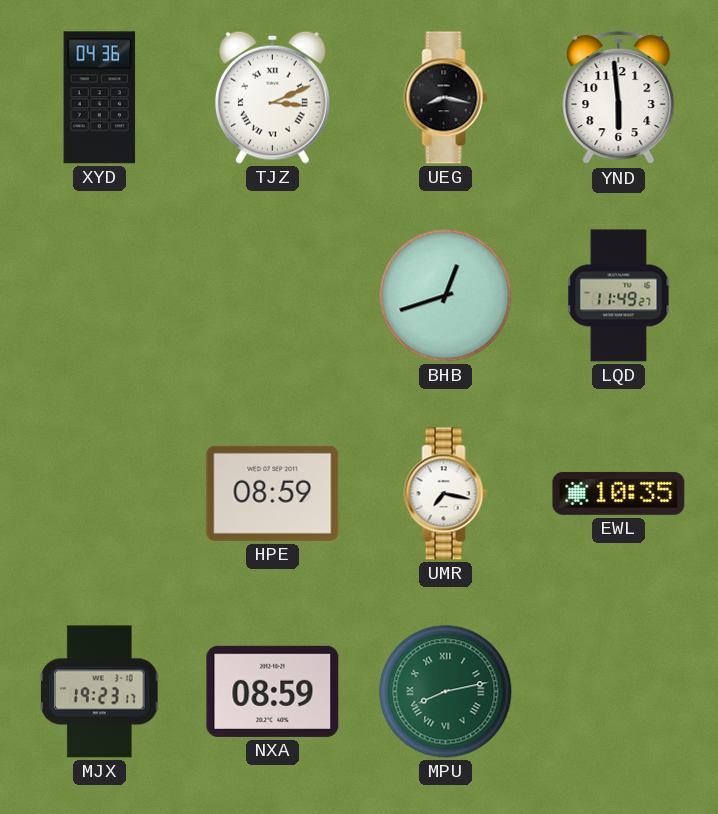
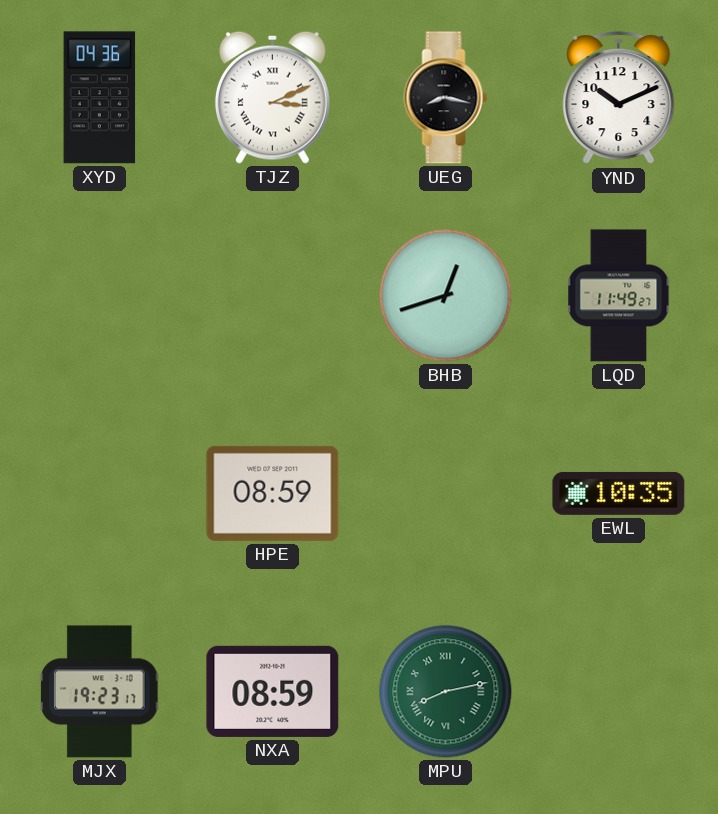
YND: 5:59 -> 10:11
UMR: 7:17 -> none
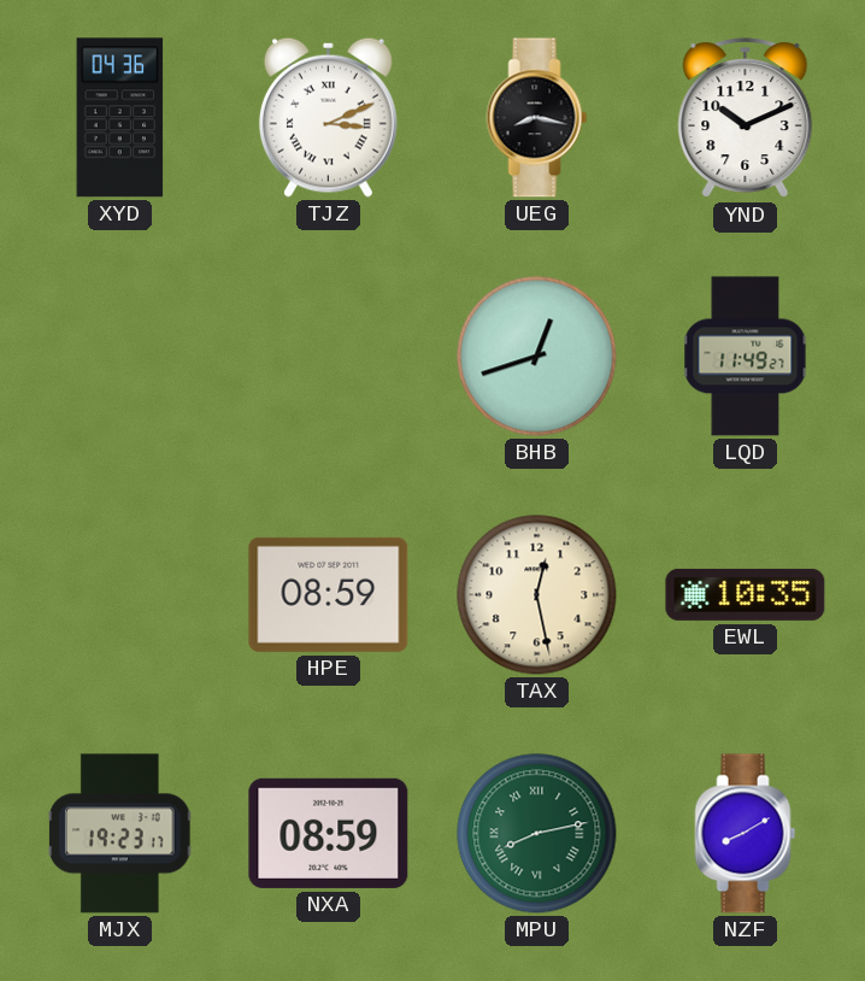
TAX: none -> 12:28
NZF: none -> 8:10
